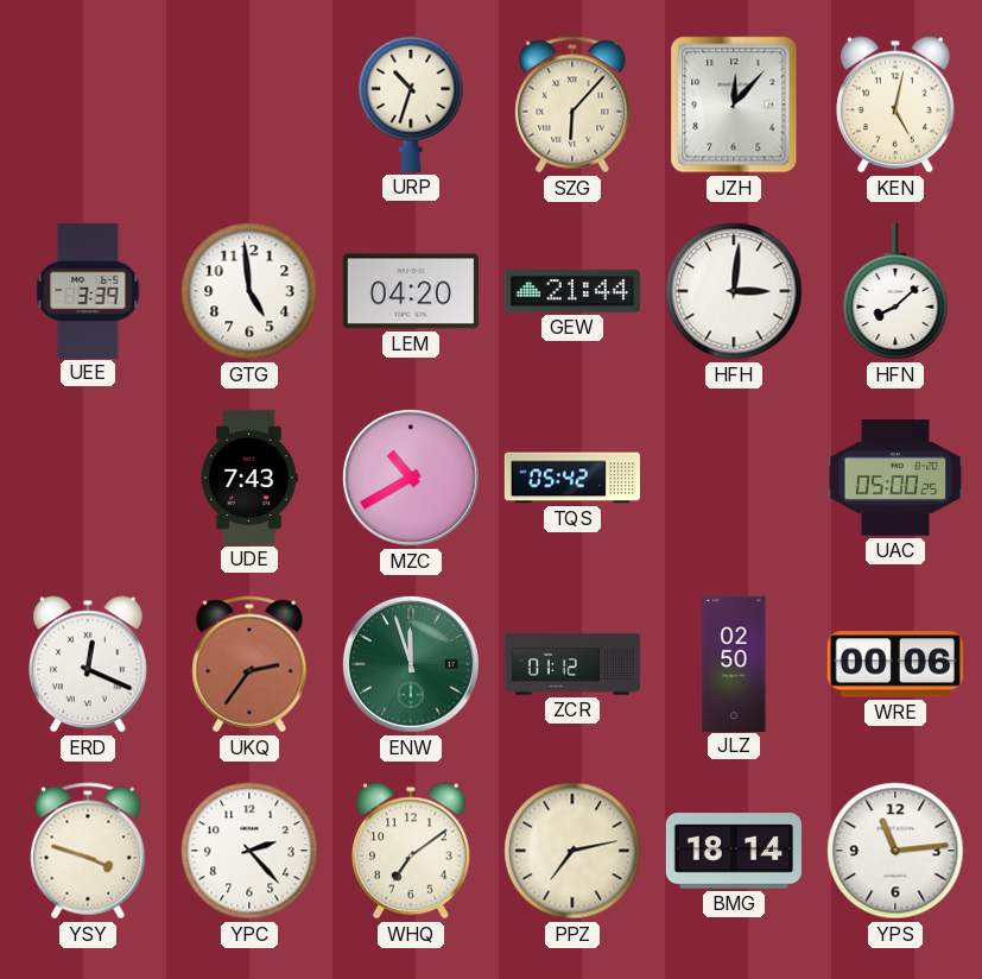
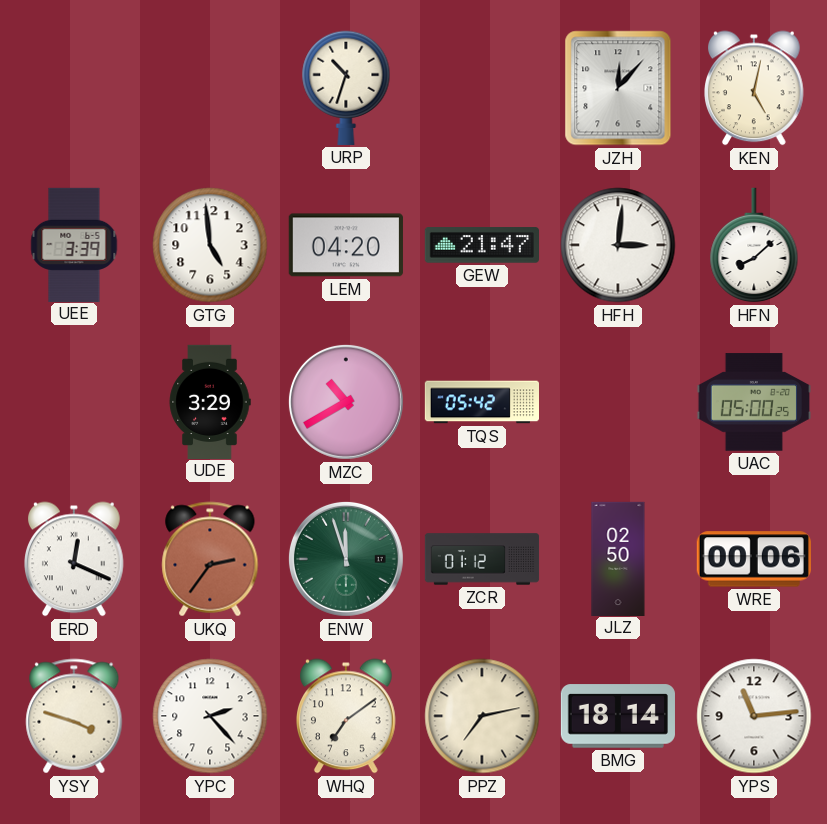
SZG: 6:07 -> none
GEW: 21:44 -> 21:47
UDE: 7:43 -> 3:29
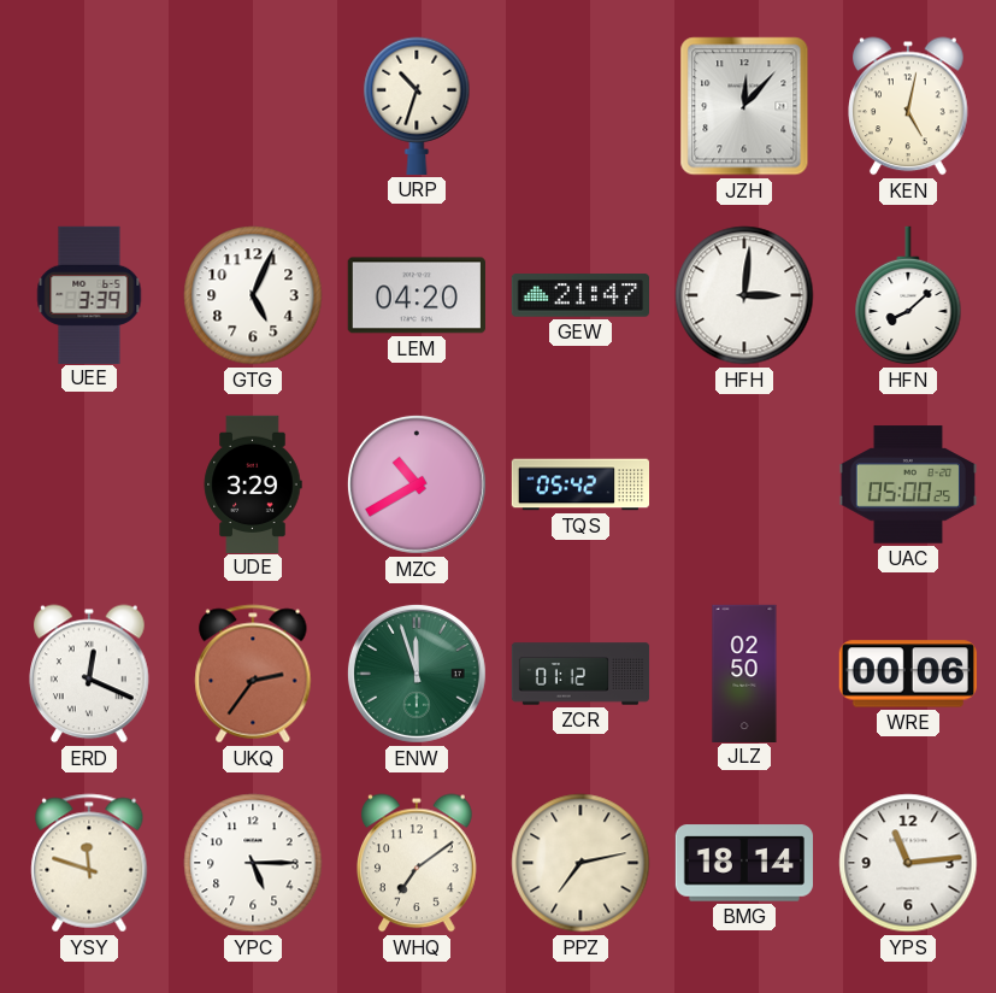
GTG: 4:59 -> 5:04
YSY: 3:48 -> 11:48
YPC: 2:23 -> 5:15
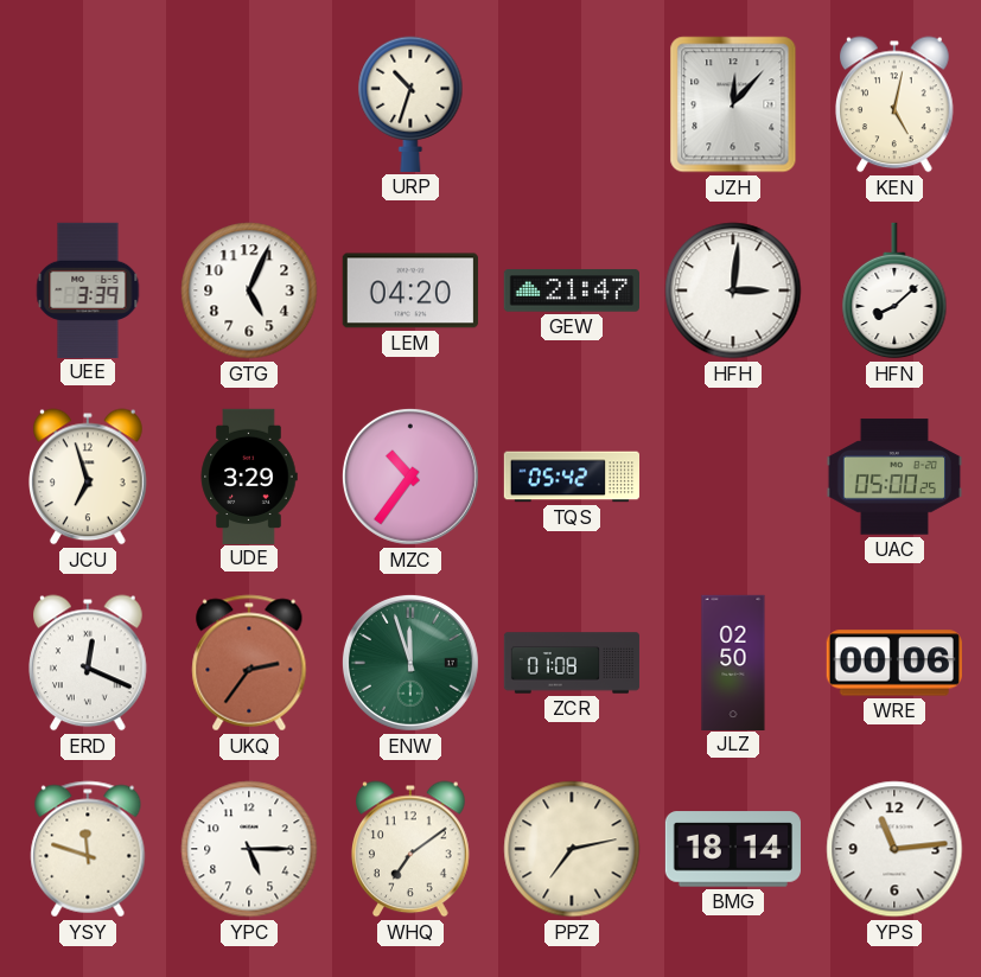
JCU: none -> 6:57
MZC: 10:40 -> 10:36
ZCR: 01:12 -> 01:08
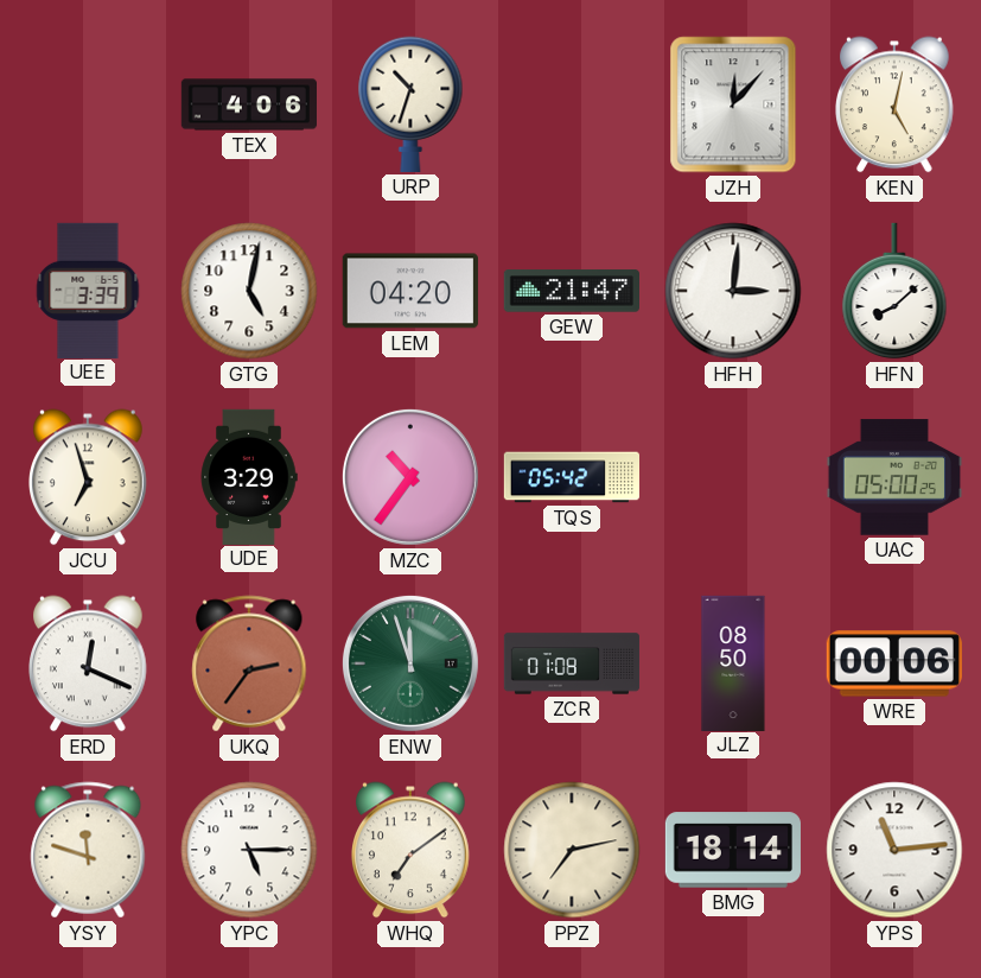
TEX: none -> 4:06
GTG: 5:04 -> 5:02
JLZ: 02:50 -> 08:50
